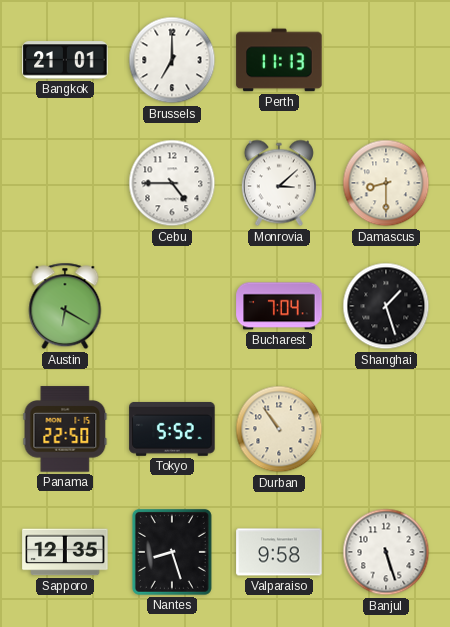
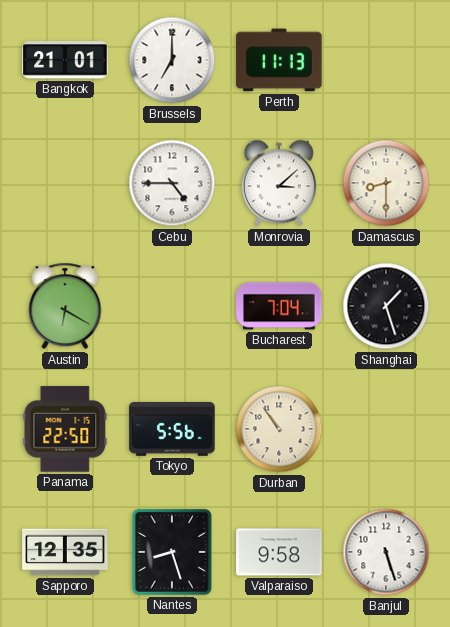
Tokyo: 5:52 -> 5:56
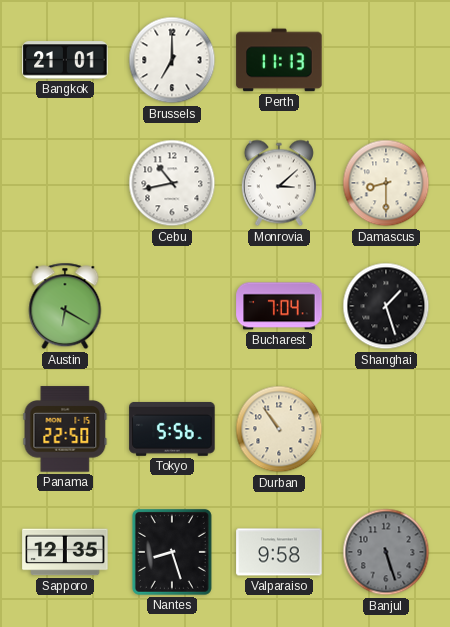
Cebu: 4:45 -> 10:43
Banjul dial: white -> grey
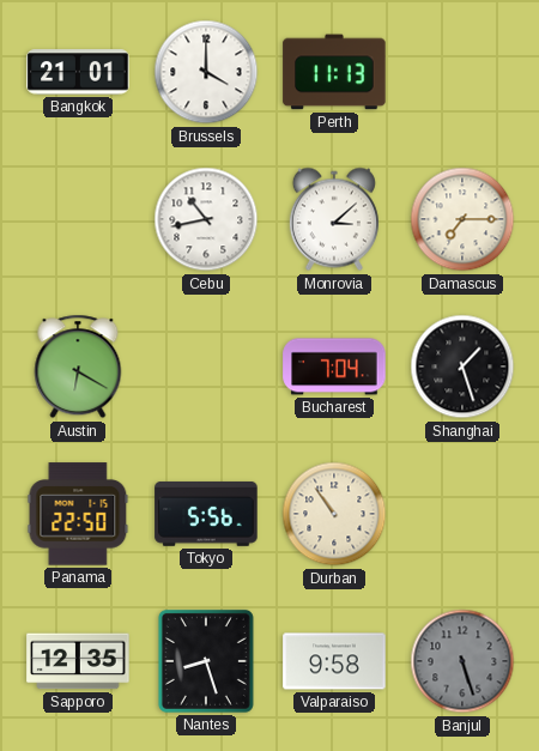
Brussels: 7:00 -> 4:00
Damascus: 8:30 -> 7:15
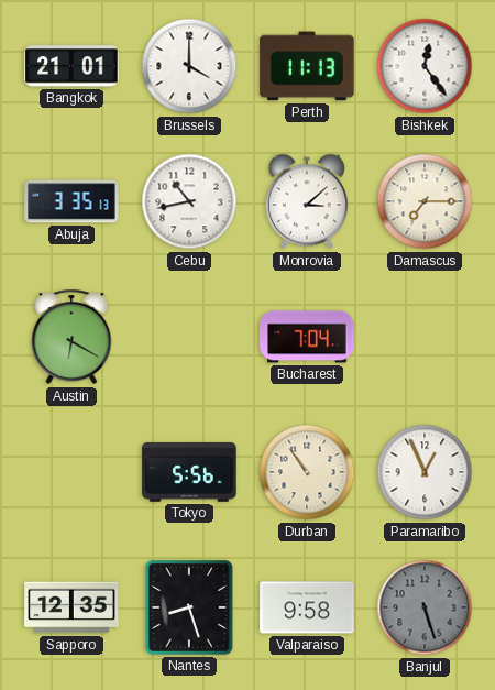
Bishkek: none -> 12:24
Abuja: none -> 3:35
Shanghai: 1:27 -> none
Panama: 22:50 -> none
Paramaribo: none -> 12:56
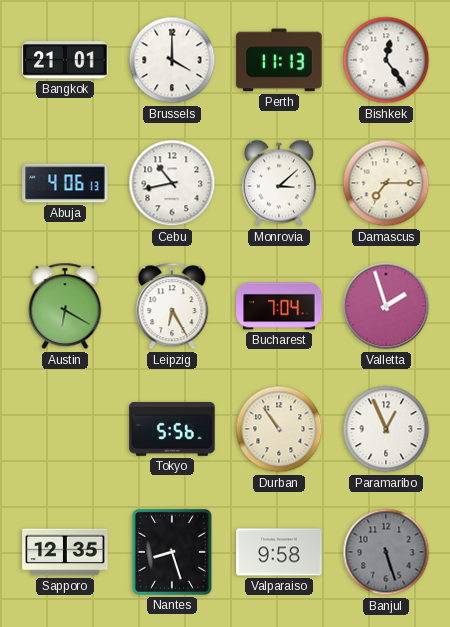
Abuja: 3:35 -> 4:06
Leipzig: none -> 6:25
Valletta: none -> 1:57
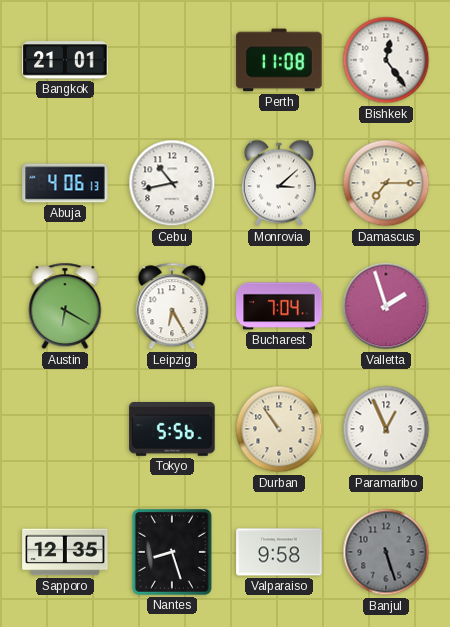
Brussels: 4:00 -> none
Perth: 11:13 -> 11:08
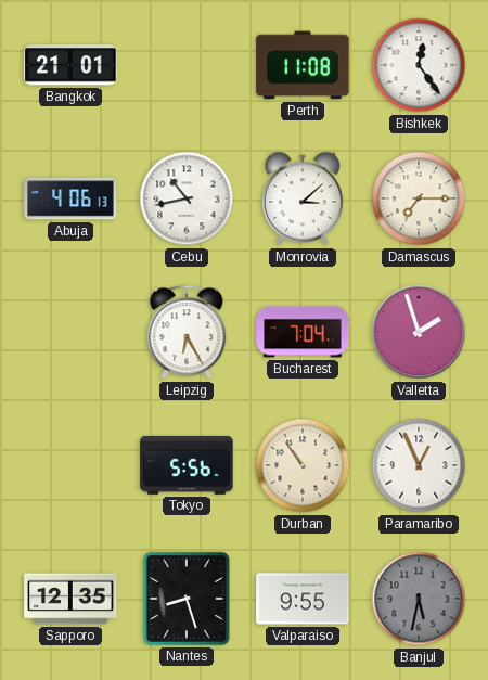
Austin: 6:20 -> none
Valparaiso: 9:58 -> 9:55
Banjul: 5:27 -> 5:32
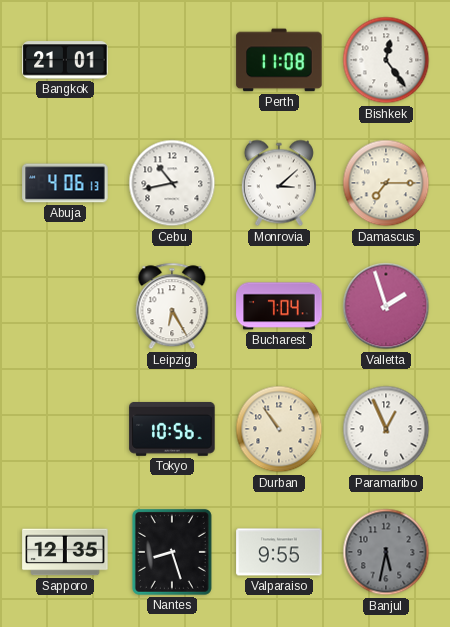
Tokyo: 5:56 -> 10:56
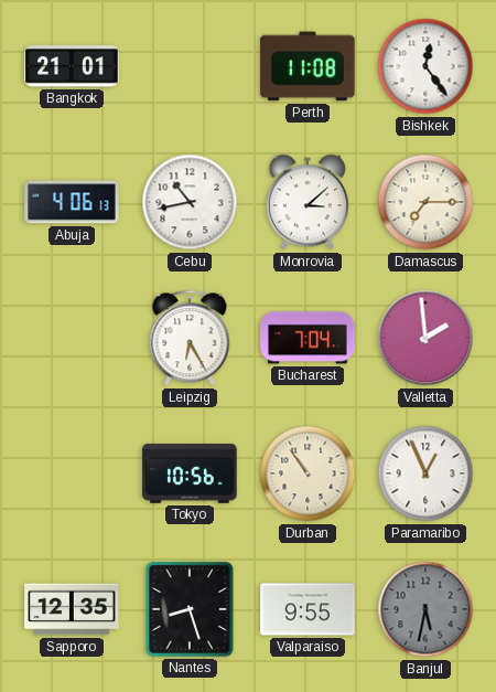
Valletta: 1:57 -> 1:59
